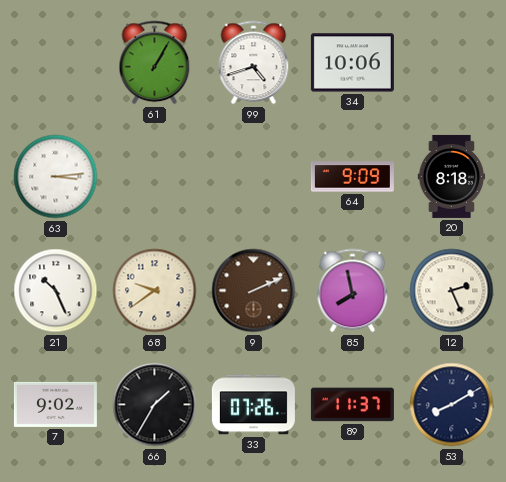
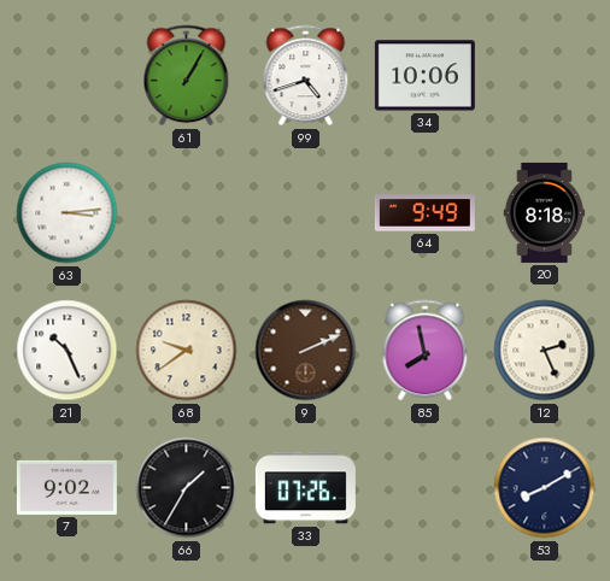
64: 9:09 -> 9:49
89: 11:37 -> none
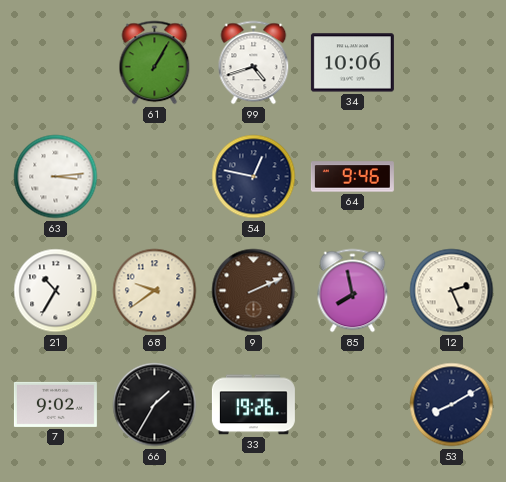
54: none -> 12:47
64: 9:49 -> 9:46
20: 8:18 -> none
21: 10:26 -> 10:35
33: 07:26 -> 19:26
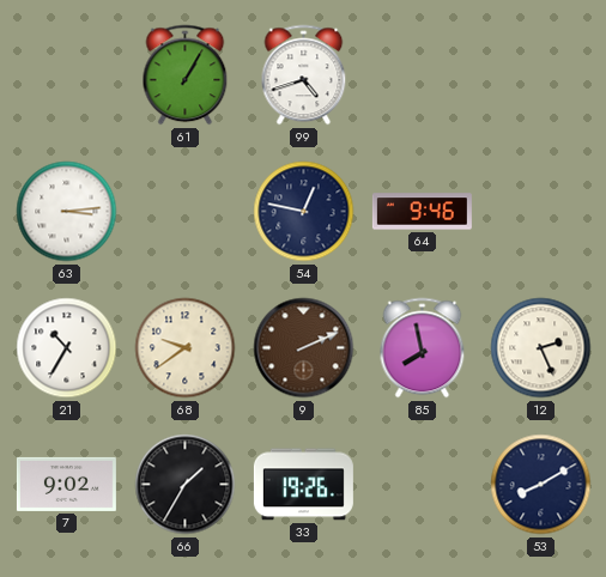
34: 10:06 -> none
